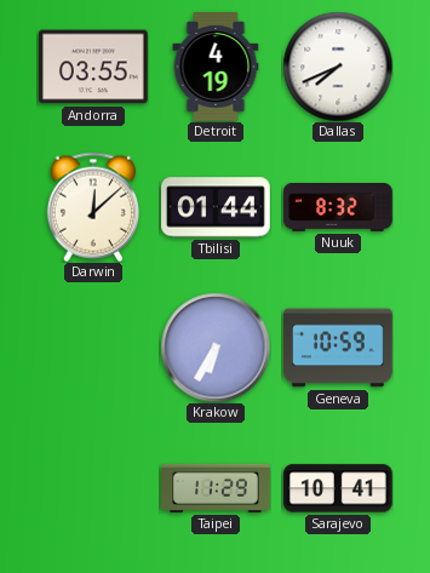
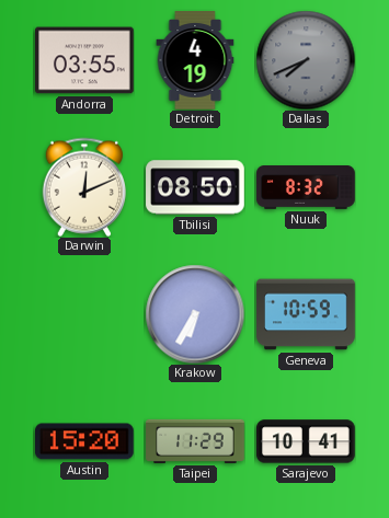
Dallas dial: white -> grey
Darwin: 12:08 -> 12:11
Tbilisi: 01:44 -> 08:50
Austin: none -> 15:20
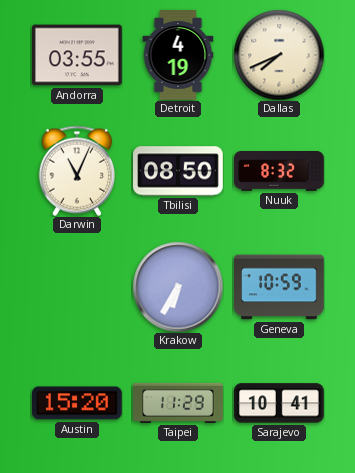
Dallas dial: grey -> cream
Darwin: 12:11 -> 11:04
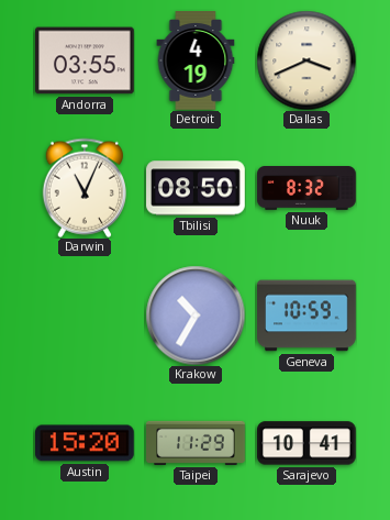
Dallas: 7:41 -> 3:41
Krakow: 6:35 -> 10:35
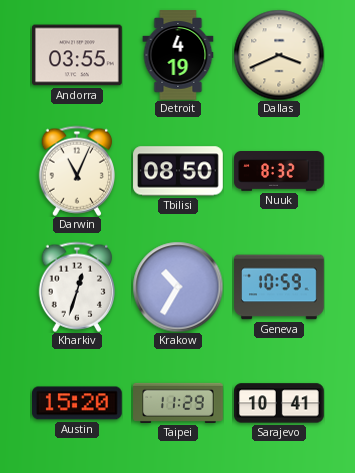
Kharkiv: none -> 12:33
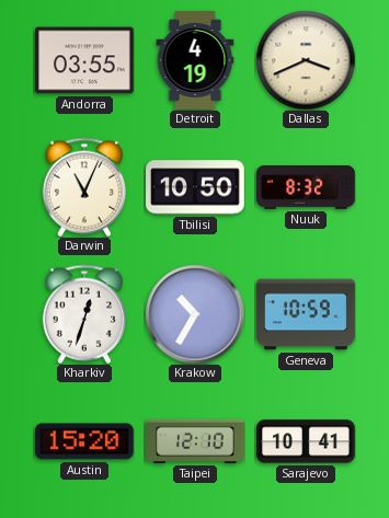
Tbilisi: 08:50 -> 10:50
Taipei: 11:29 -> 12:10
